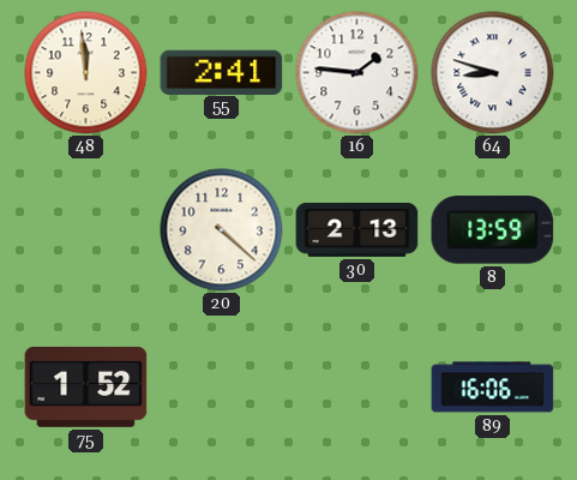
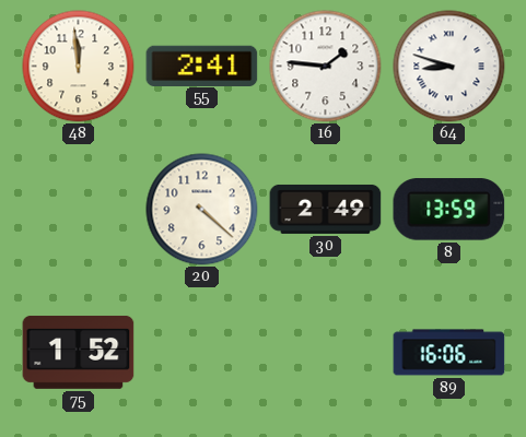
30: 2:13 -> 2:49
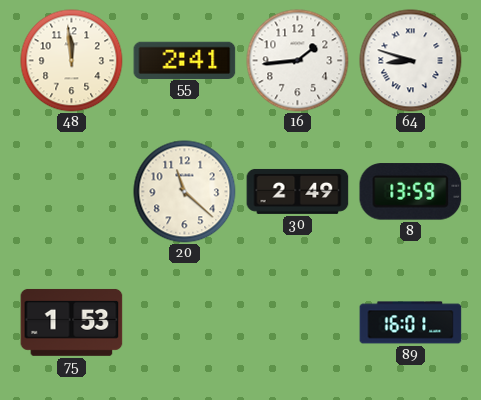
16: 1:46 -> 1:44
20: 4:22 -> 11:22
75: 1:52 -> 1:53
89: 16:06 -> 16:01
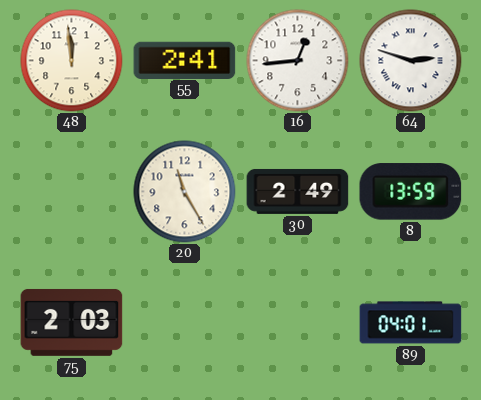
16: 1:44 -> 12:44
64: 8:48 -> 2:48
20: 11:22 -> 11:25
75: 1:53 -> 2:03
89: 16:01 -> 04:01
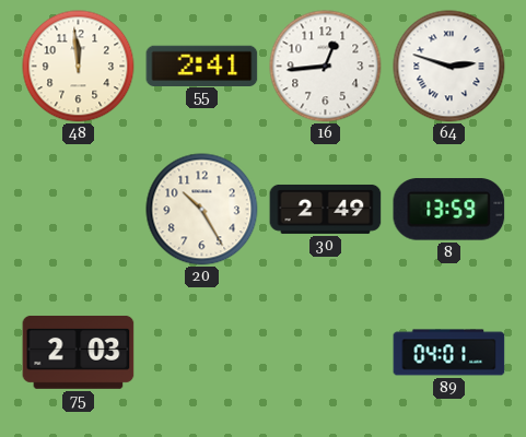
20: 11:25 -> 10:25
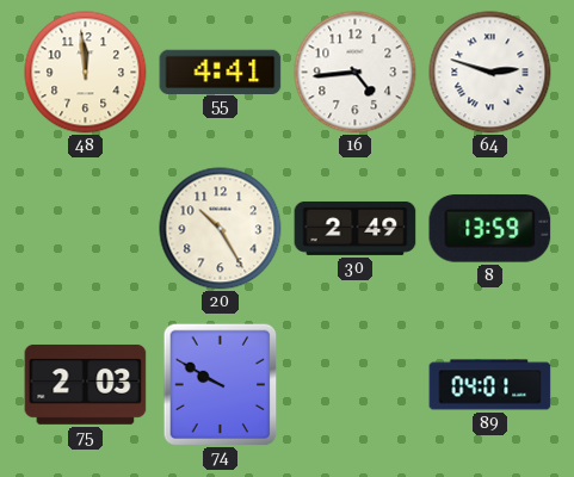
55: 2:41 -> 4:41
16: 12:44 -> 4:44
74: none -> 9:50
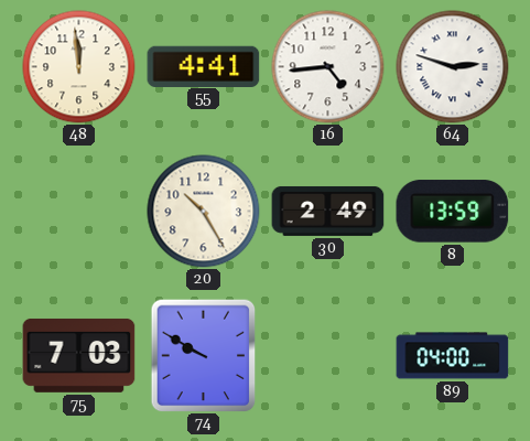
75: 2:03 -> 7:03
89: 04:01 -> 04:00
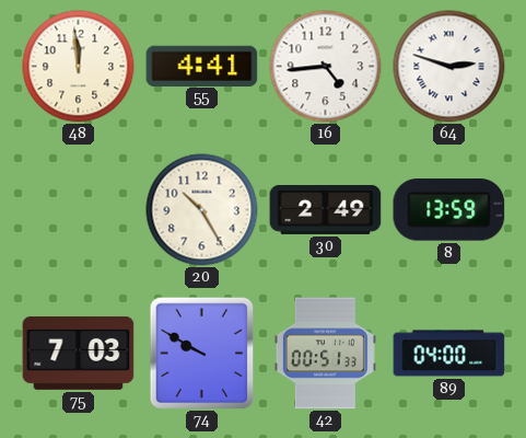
42: none -> 00:51
